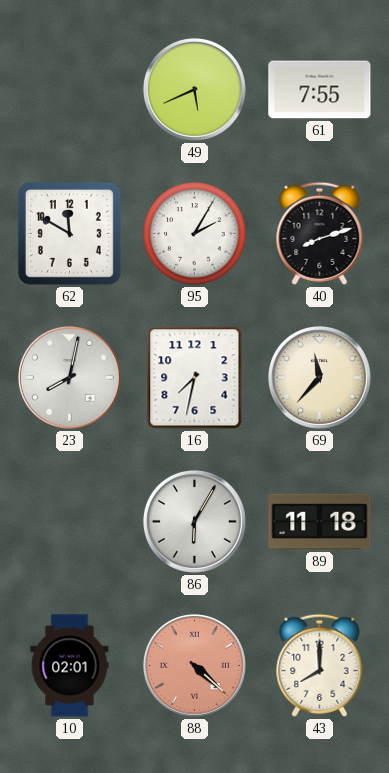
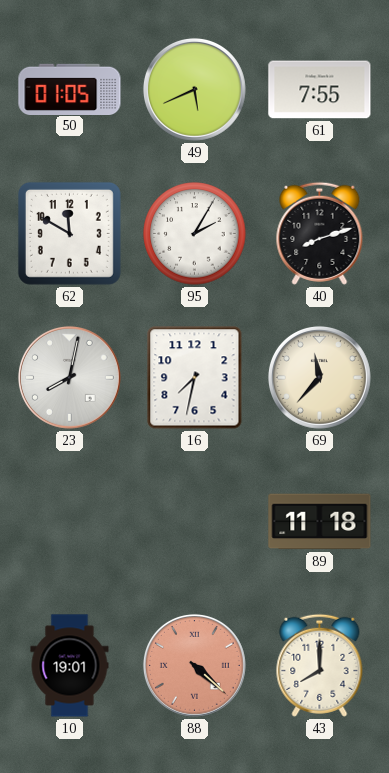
50: none -> 01:05
86: 6:05 -> none
10: 02:01 -> 19:01
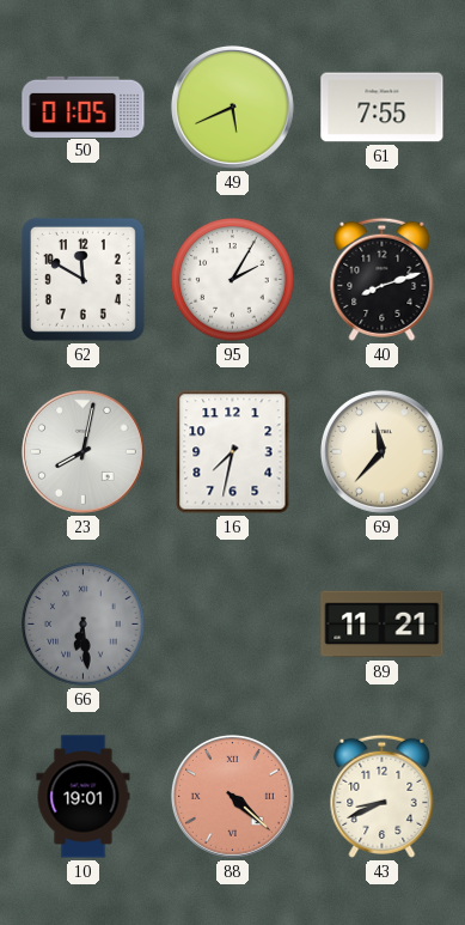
66: none -> 6:29
89: 11:18 -> 11:21
43: 8:00 -> 8:41
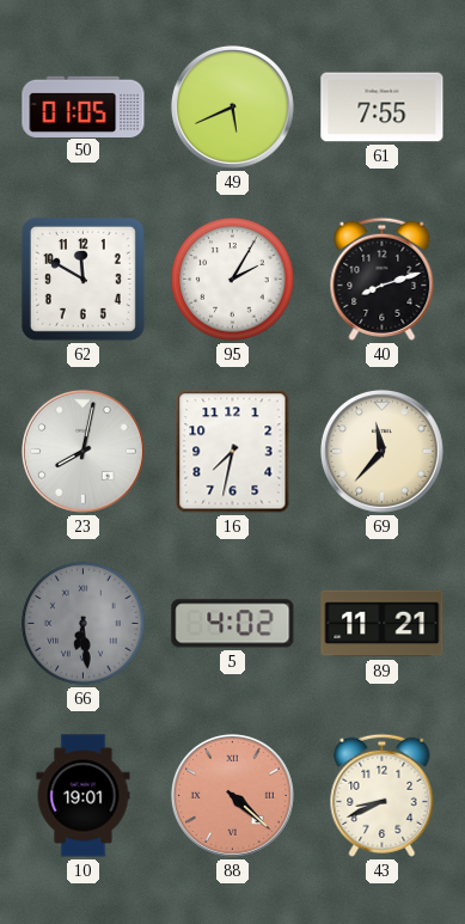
5: none -> 4:02
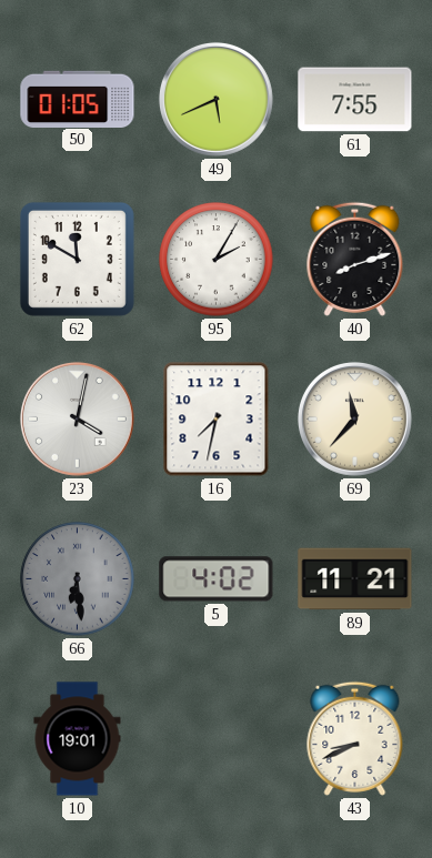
23: 8:02 -> 4:02
88: 4:22 -> none
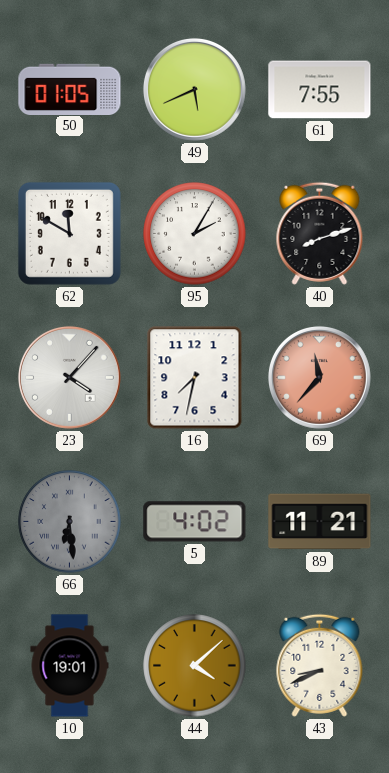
23: 4:02 -> 4:07
69 dial: cream -> salmon
44: none -> 4:08
